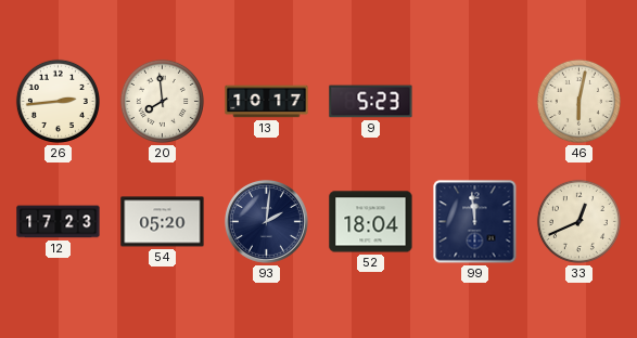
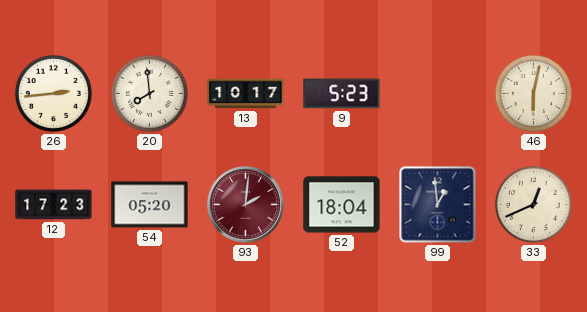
93 dial: navy -> burgundy
99: 11:59 -> 12:59
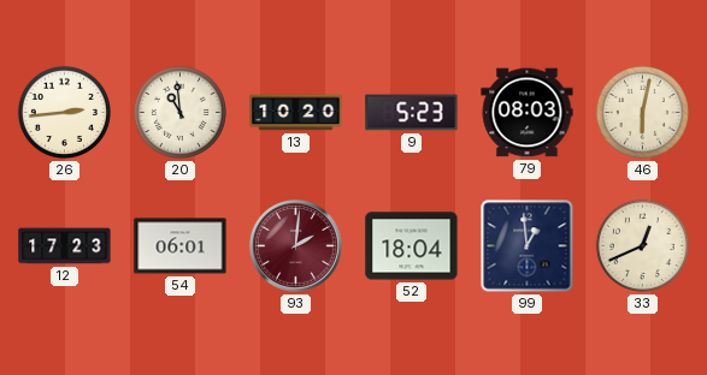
20: 7:59 -> 10:59
13: 10:17 -> 10:20
79: none -> 08:03
54: 05:20 -> 06:01
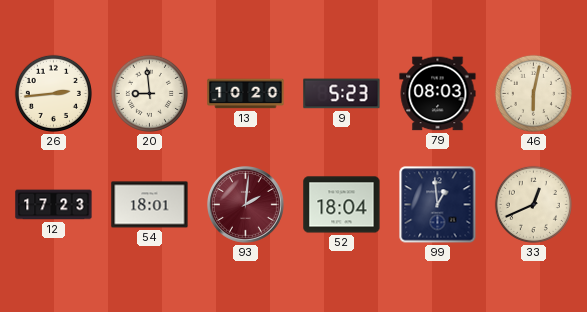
20: 10:59 -> 8:59
54: 06:01 -> 18:01
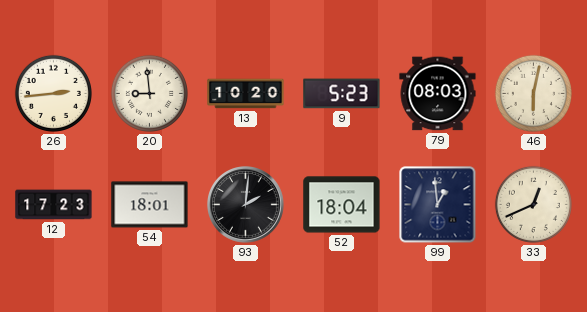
93 dial: burgundy -> black
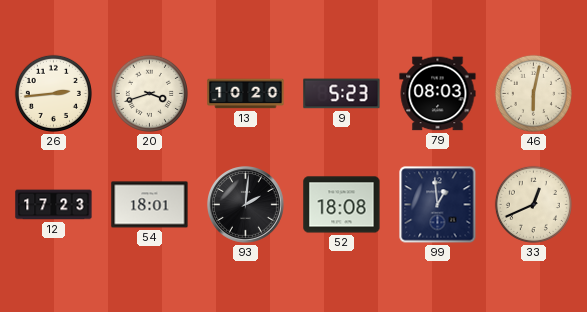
20: 8:59 -> 3:42
52: 18:04 -> 18:08
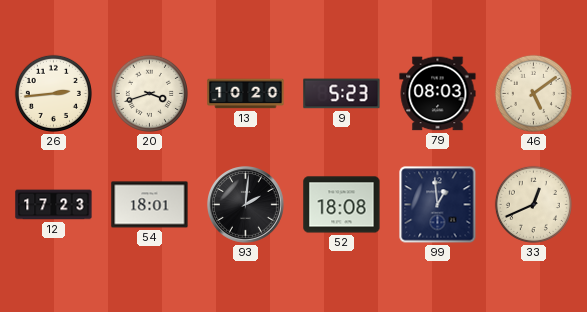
46: 6:02 -> 5:09
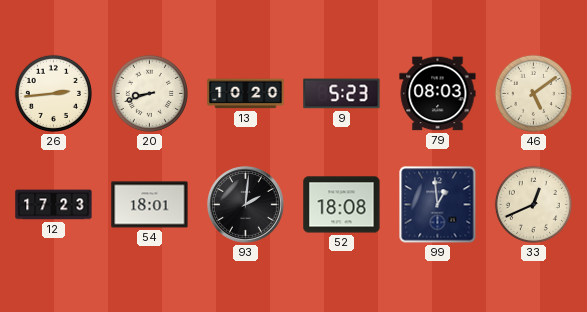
20: 3:42 -> 8:42
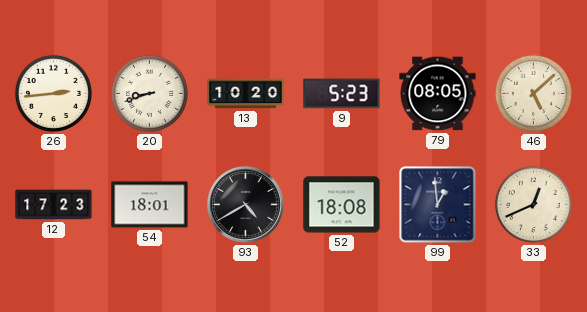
79: 08:03 -> 08:05
46: 5:09 -> 5:08
93: 2:01 -> 4:40
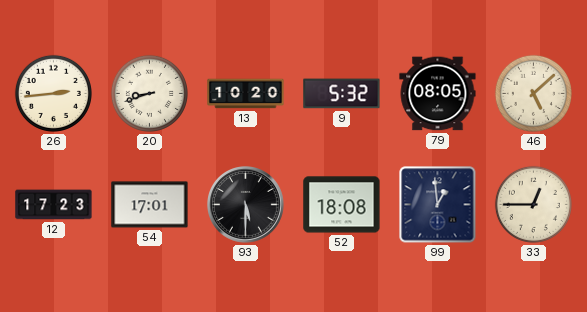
9: 5:23 -> 5:32
54: 18:01 -> 17:01
93: 4:40 -> 5:30
33: 12:41 -> 12:45
